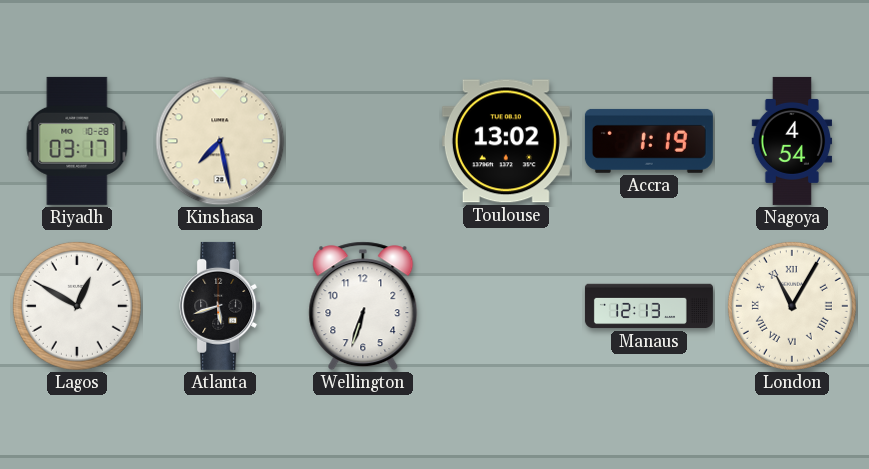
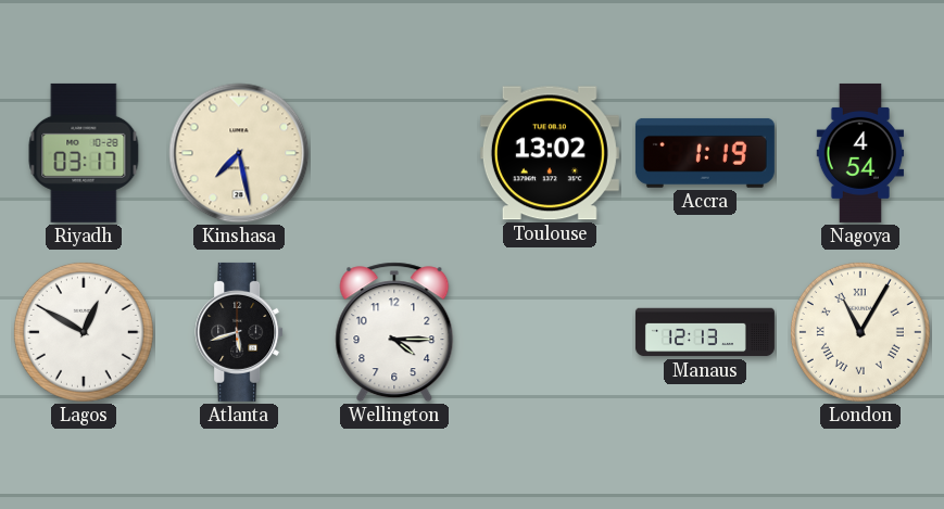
Wellington: 6:33 -> 4:15
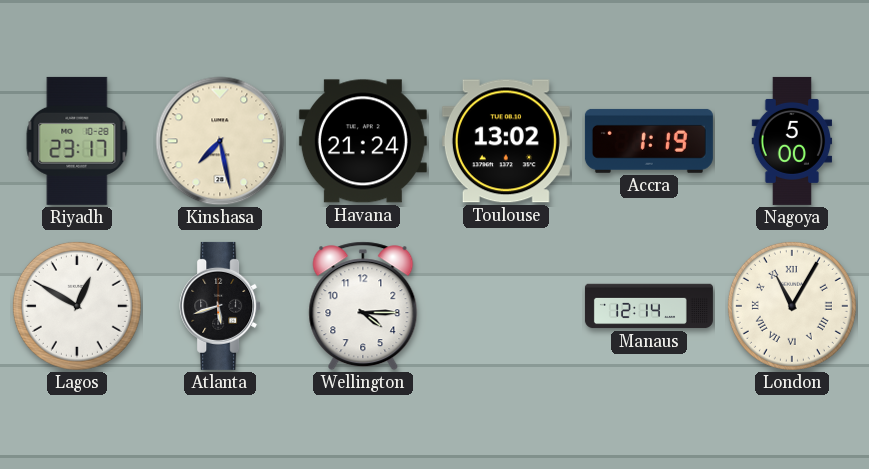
Riyadh: 03:17 -> 23:17
Havana: none -> 21:24
Nagoya: 4:54 -> 5:00
Manaus: 12:13 -> 12:14
